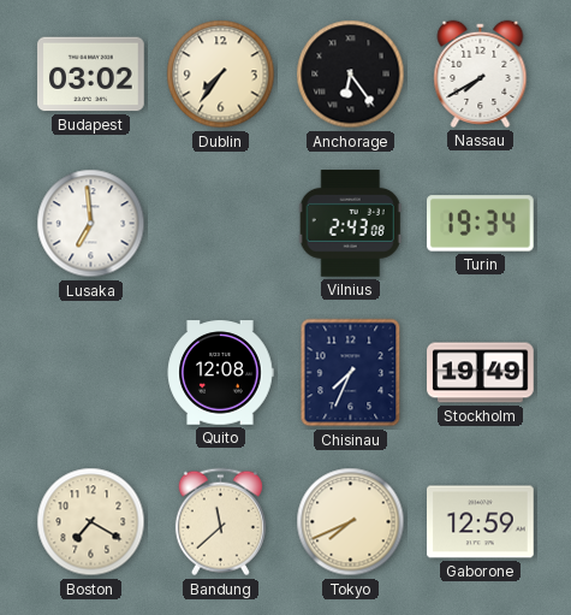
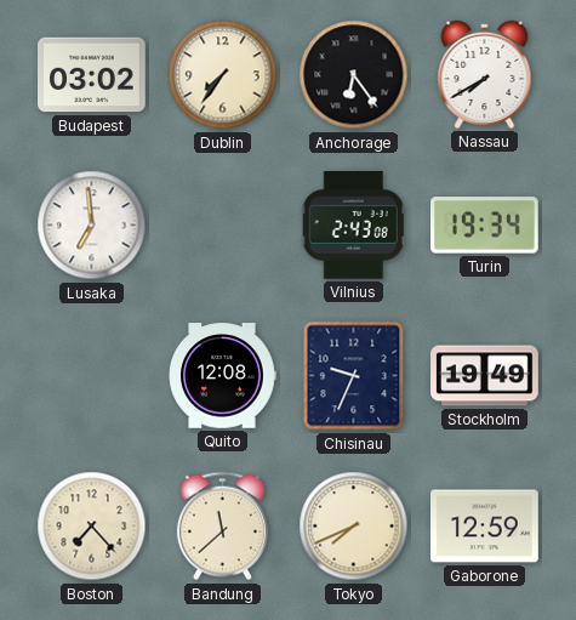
Chisinau: 7:34 -> 9:34
Boston: 7:20 -> 7:23
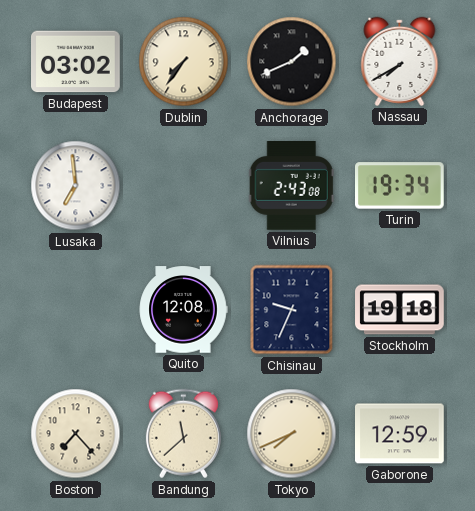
Anchorage: 6:24 -> 1:41
Stockholm: 19:49 -> 19:18
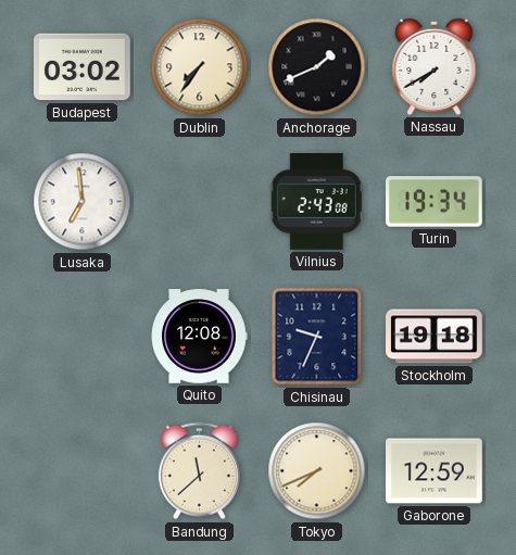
Boston: 7:23 -> none
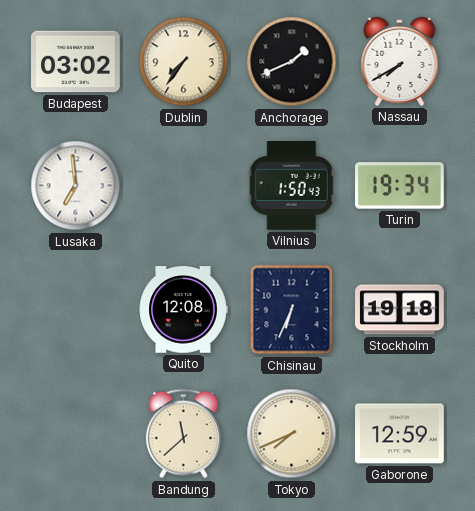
Vilnius: 2:43 -> 1:50
Chisinau: 9:34 -> 6:34
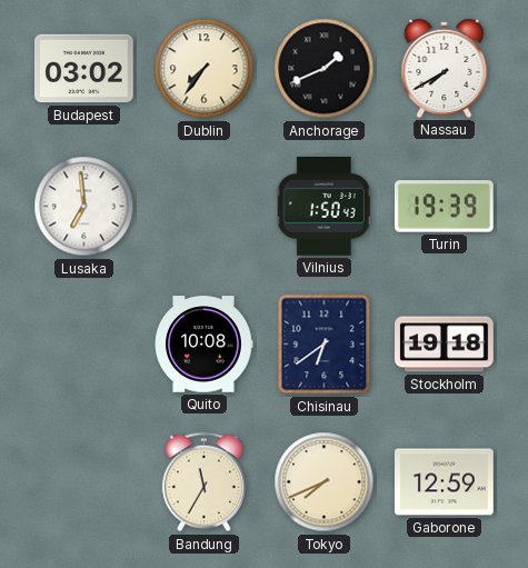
Turin: 19:34 -> 19:39
Quito: 12:08 -> 10:08
Chisinau: 6:34 -> 6:39
Bandung: 11:38 -> 11:35
